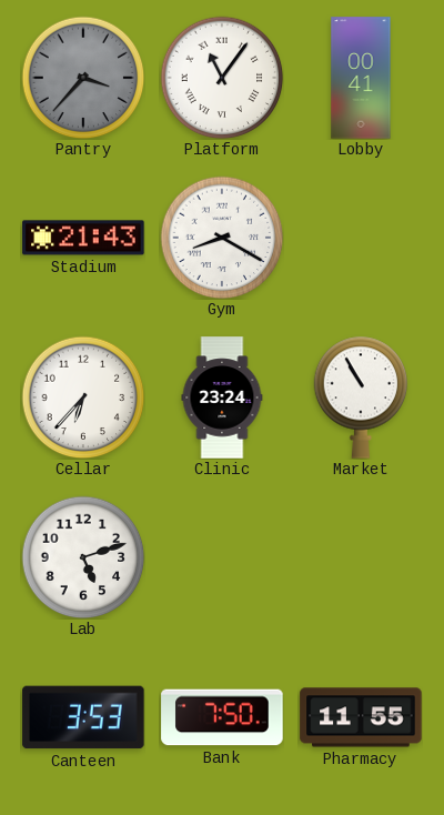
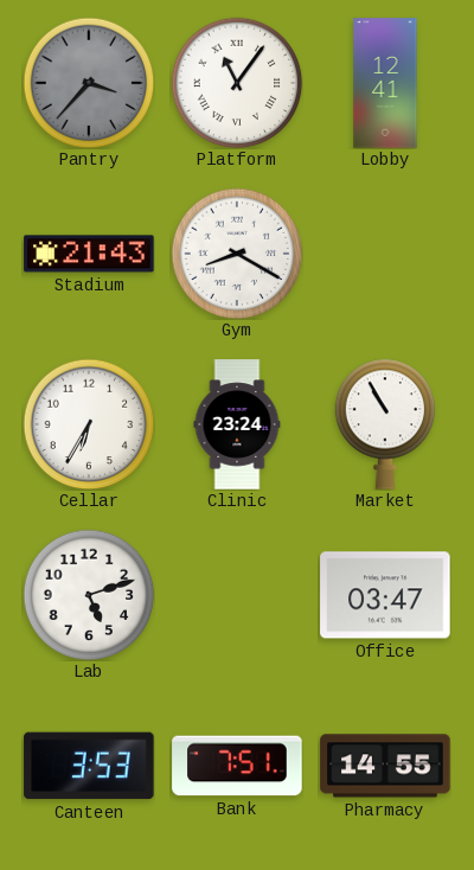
Lobby: 00:41 -> 12:41
Cellar: 6:37 -> 6:35
Office: none -> 03:47
Bank: 7:50 -> 7:51
Pharmacy: 11:55 -> 14:55
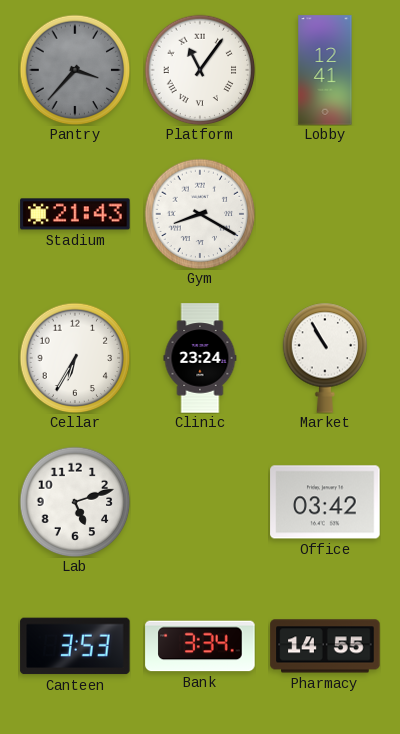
Office: 03:47 -> 03:42
Bank: 7:51 -> 3:34
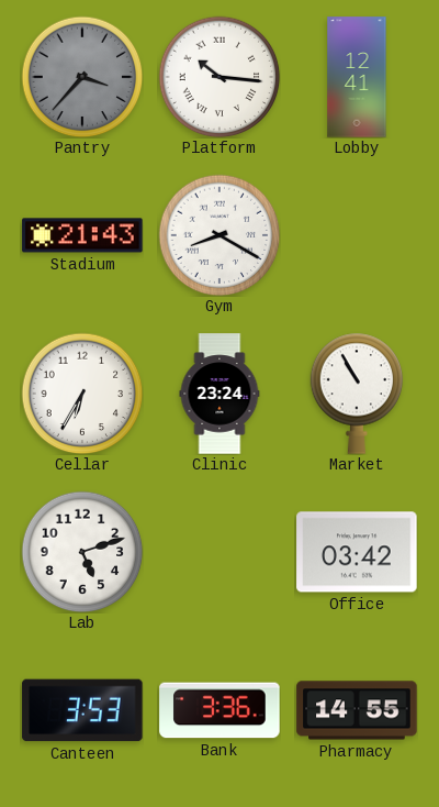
Platform: 11:06 -> 10:16
Bank: 3:34 -> 3:36
